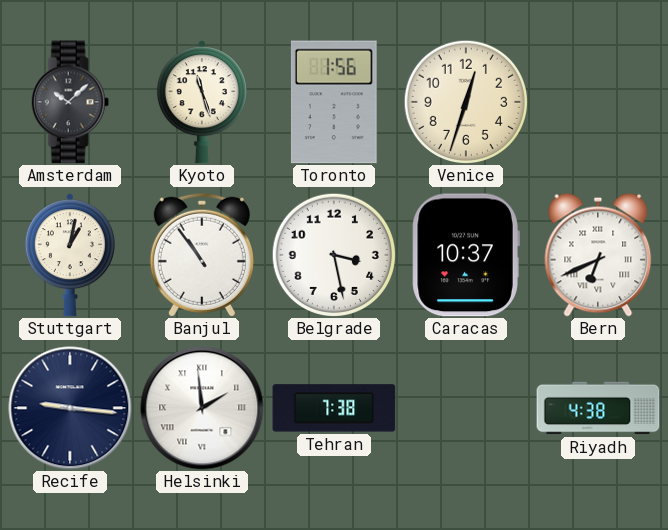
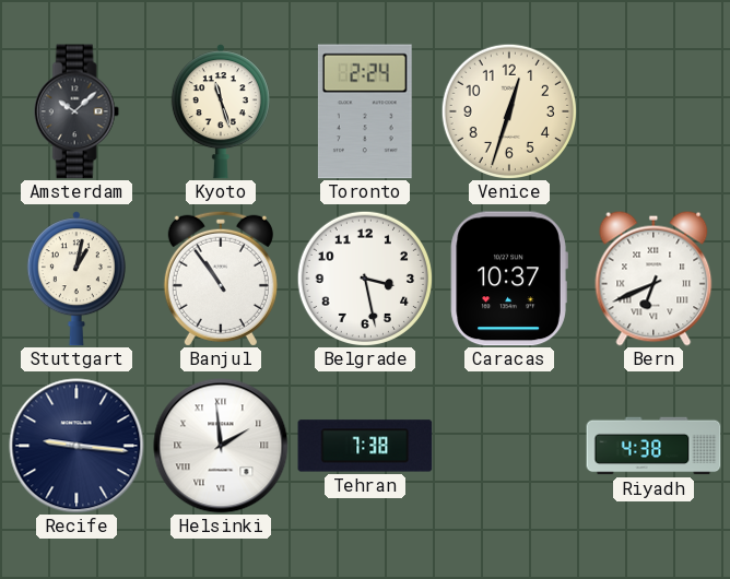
Toronto: 1:56 -> 2:24
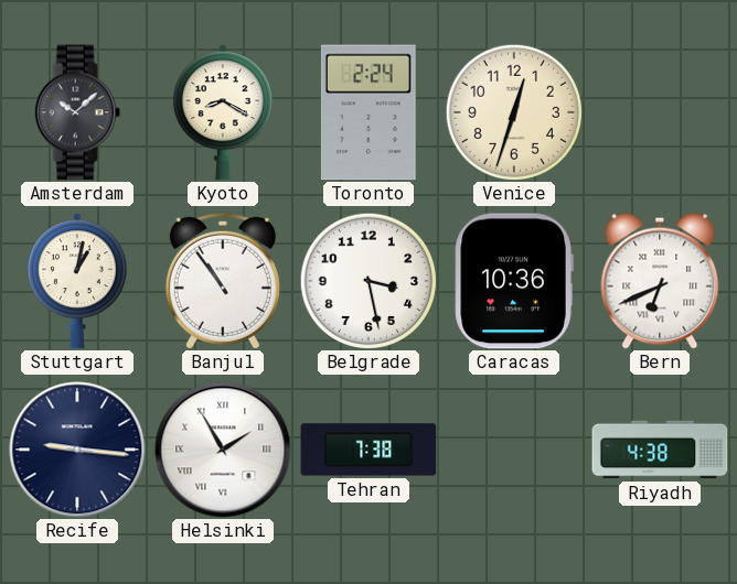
Kyoto: 11:27 -> 8:20
Caracas: 10:37 -> 10:36
Helsinki: 1:59 -> 1:55
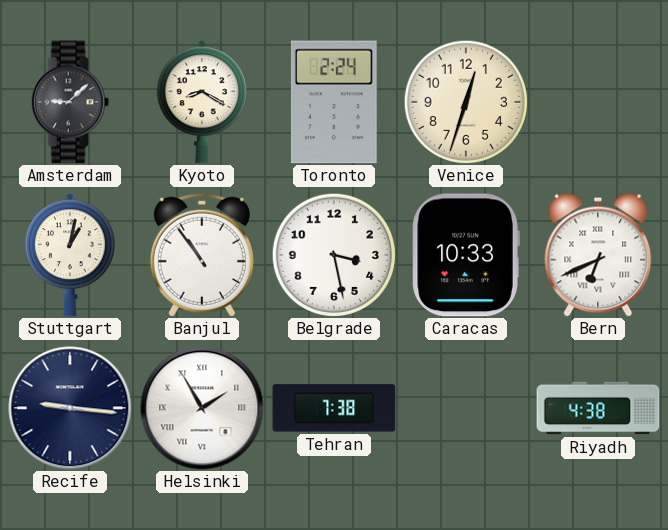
Amsterdam: 10:08 -> 9:08
Caracas: 10:36 -> 10:33
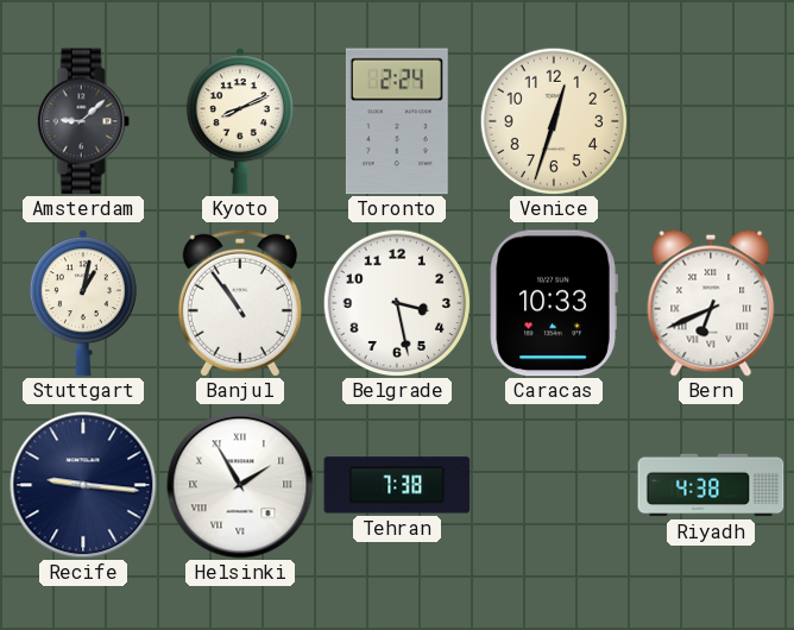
Kyoto: 8:20 -> 8:11
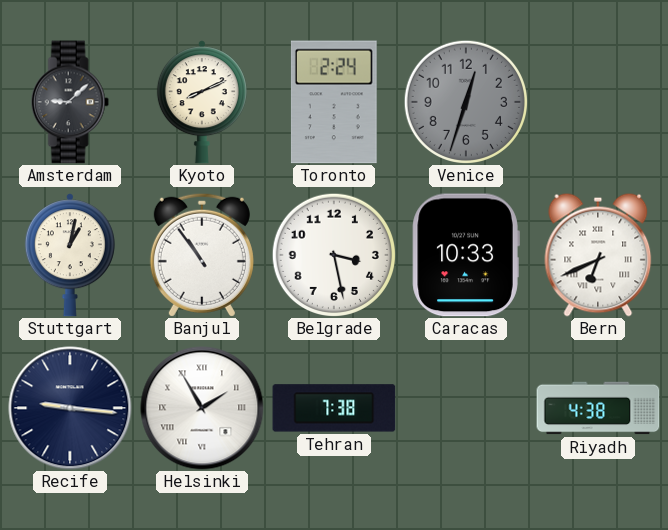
Venice dial: cream -> grey
